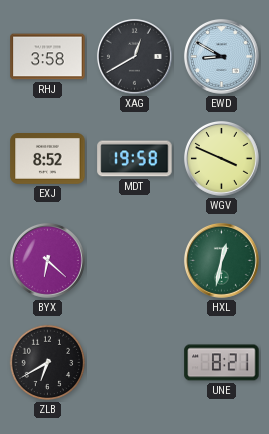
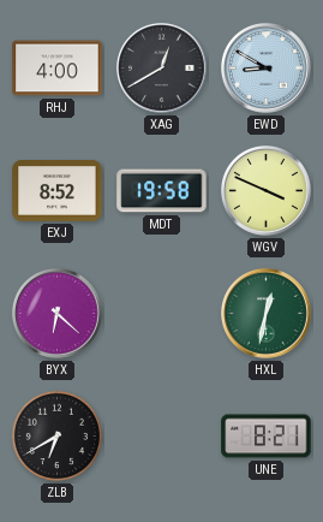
RHJ: 3:58 -> 4:00
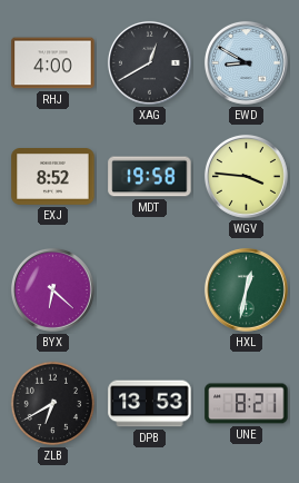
WGV: 3:49 -> 3:46
DPB: none -> 13:53
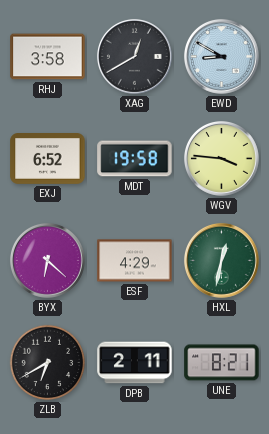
RHJ: 4:00 -> 3:58
EXJ: 8:52 -> 6:52
ESF: none -> 4:29
DPB: 13:53 -> 2:11
